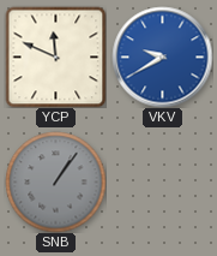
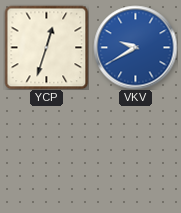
YCP: 11:49 -> 12:33
SNB: 1:06 -> none
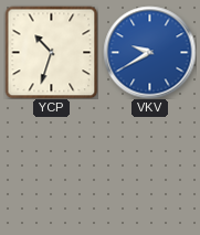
YCP: 12:33 -> 10:33
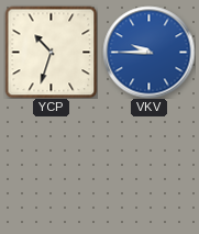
VKV: 9:40 -> 9:45
